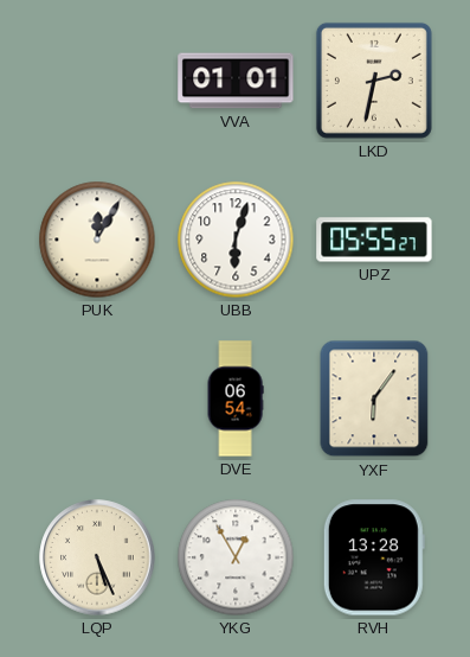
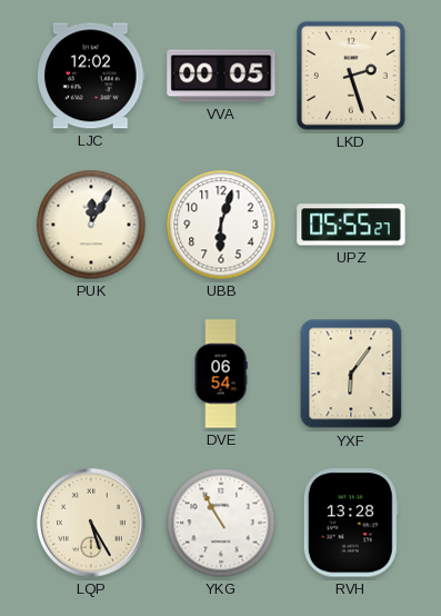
LJC: none -> 12:02
VVA: 01:01 -> 00:05
LKD: 2:32 -> 2:27
LQP: 5:26 -> 5:25
YKG: 12:55 -> 10:55
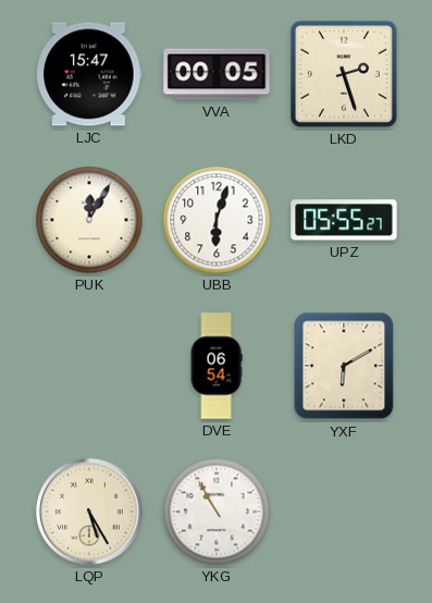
LJC: 12:02 -> 15:47
YXF: 6:06 -> 6:10
RVH: 13:28 -> none
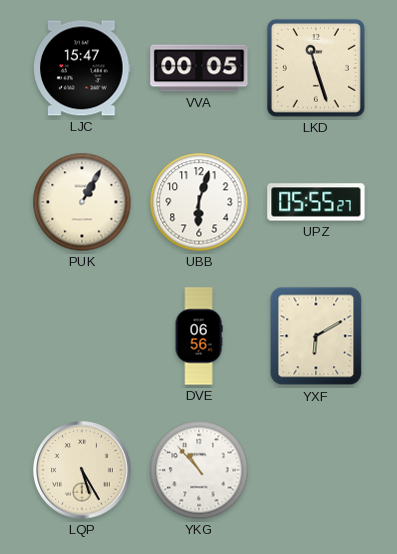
LKD: 2:27 -> 11:27
PUK: 12:05 -> 1:05
DVE: 06:54 -> 06:56
YKG: 10:55 -> 10:53
